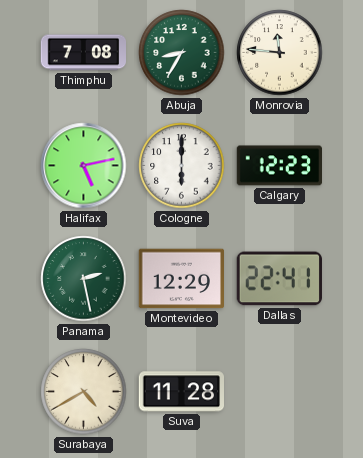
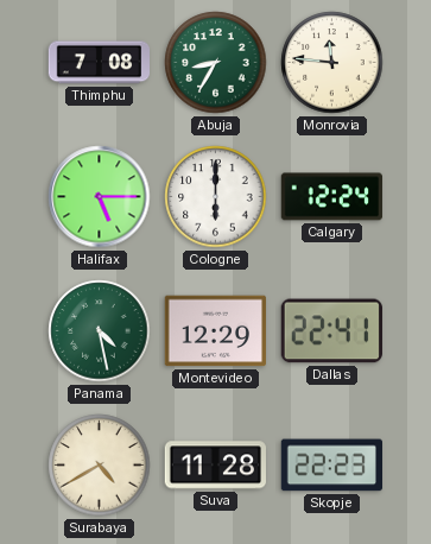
Halifax: 5:13 -> 5:15
Calgary: 12:23 -> 12:24
Panama: 2:28 -> 4:28
Skopje: none -> 22:23
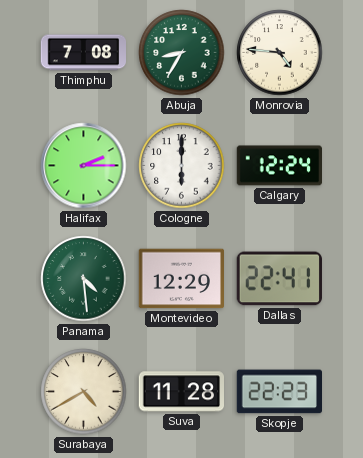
Monrovia: 11:46 -> 4:46
Halifax: 5:15 -> 2:15
Panama: 4:28 -> 4:29
